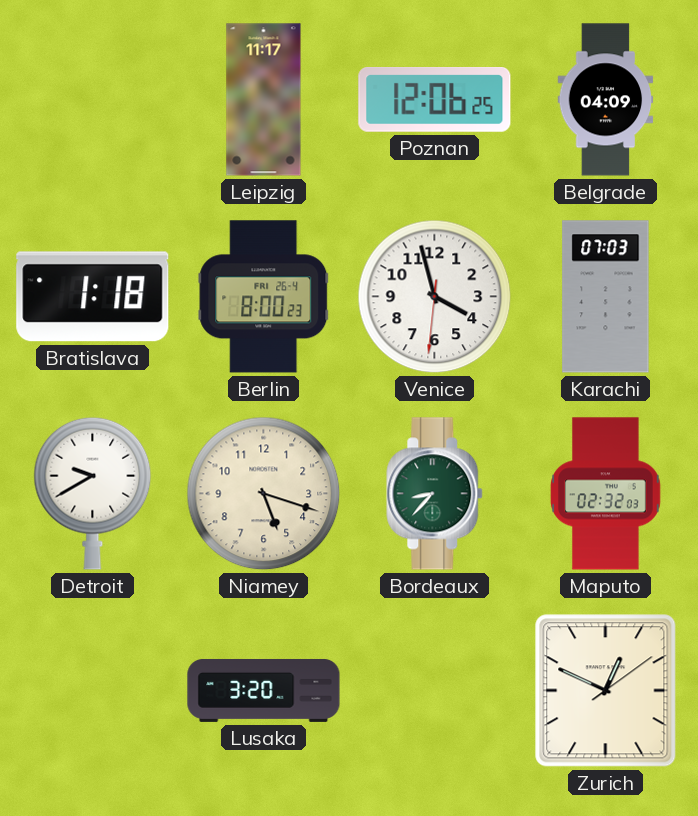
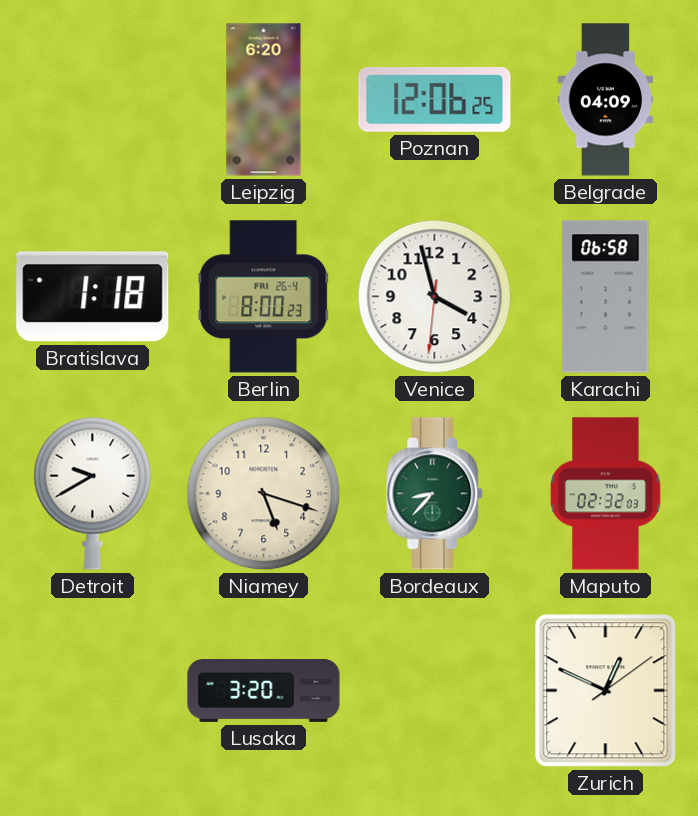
Leipzig: 11:17 -> 6:20
Karachi: 07:03 -> 06:58
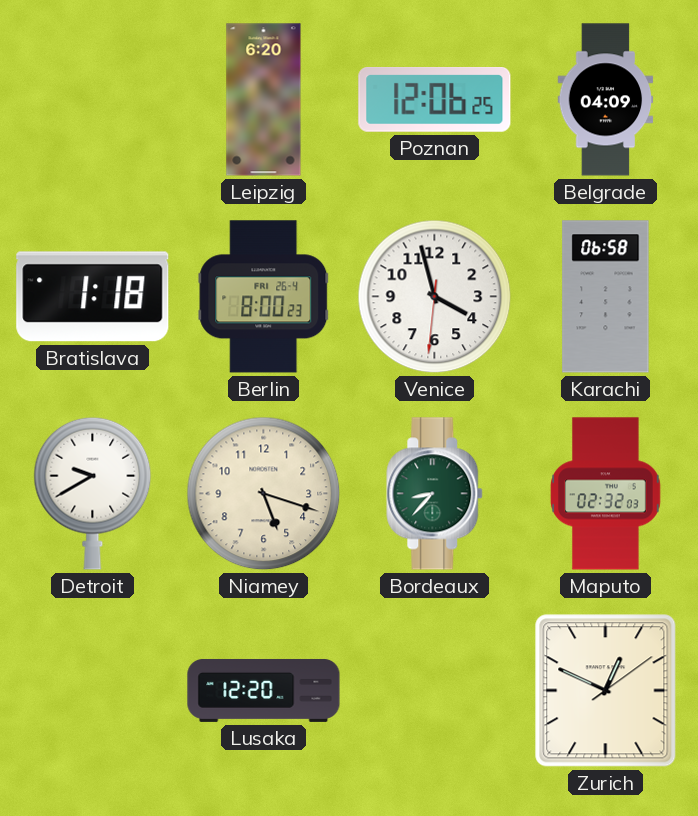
Lusaka: 3:20 -> 12:20
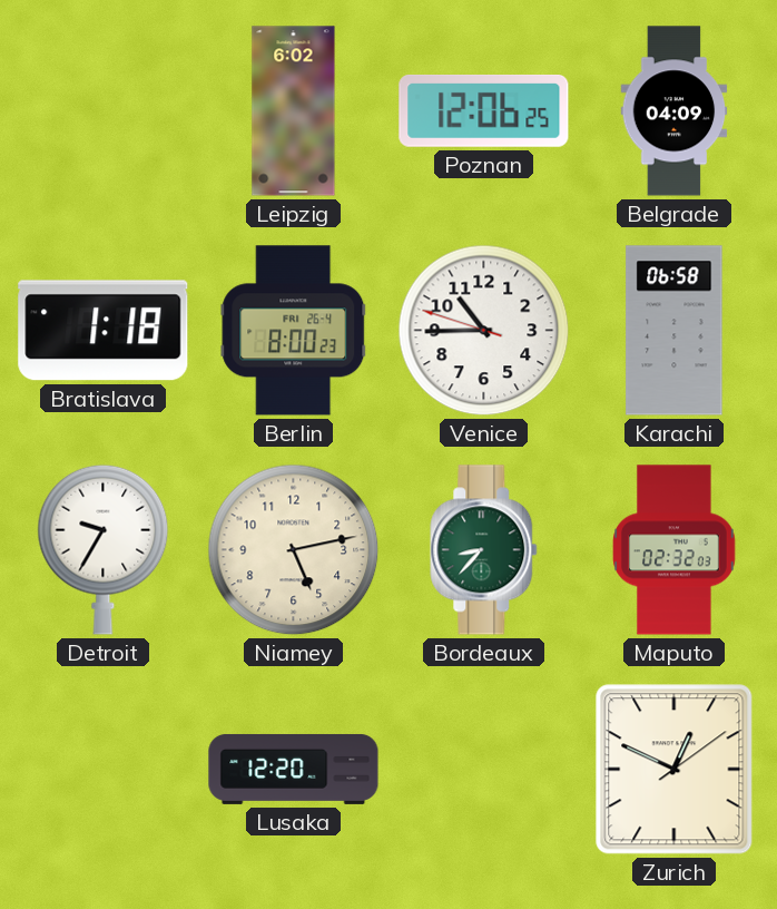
Leipzig: 6:20 -> 6:02
Venice: 3:57 -> 10:44
Detroit: 9:40 -> 9:35
Niamey: 5:18 -> 5:13
